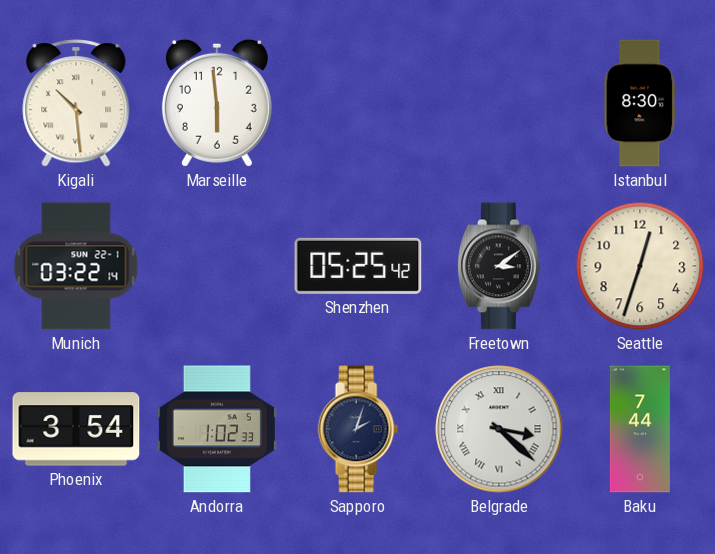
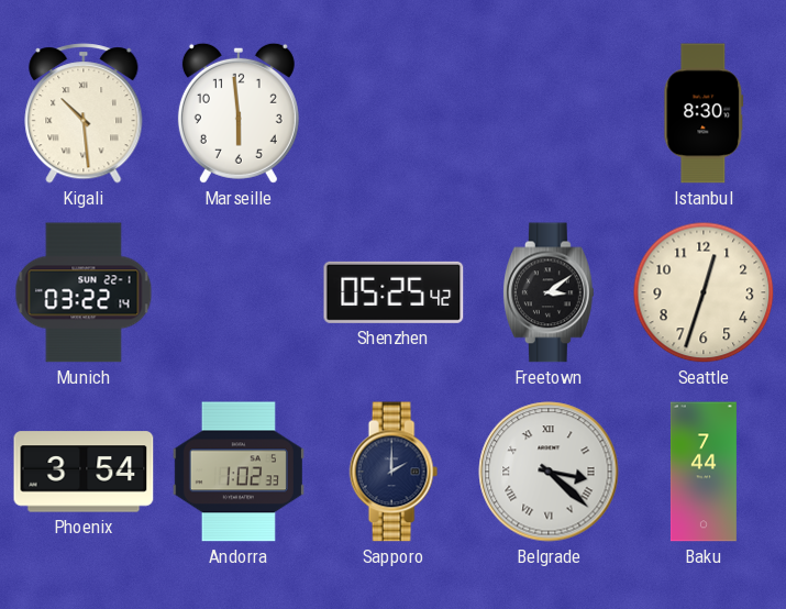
Sapporo: 2:03 -> 2:00
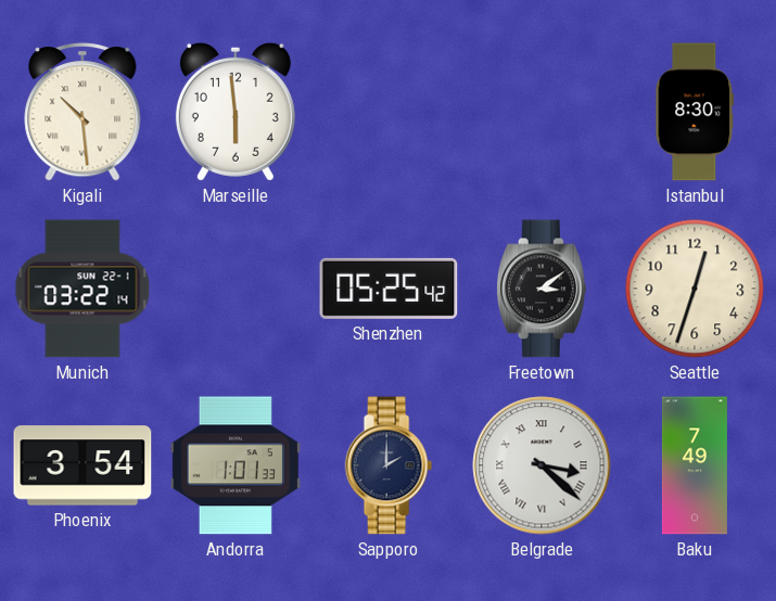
Andorra: 1:02 -> 1:01
Baku: 7:44 -> 7:49
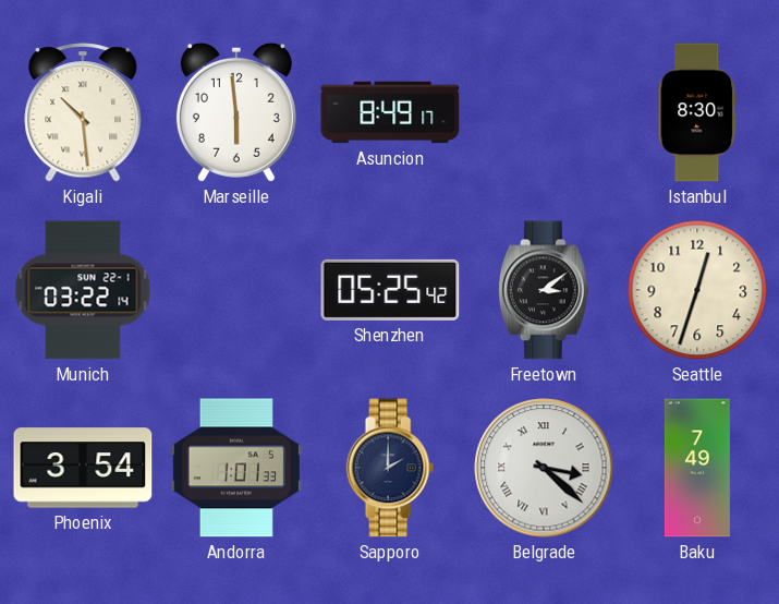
Asuncion: none -> 8:49
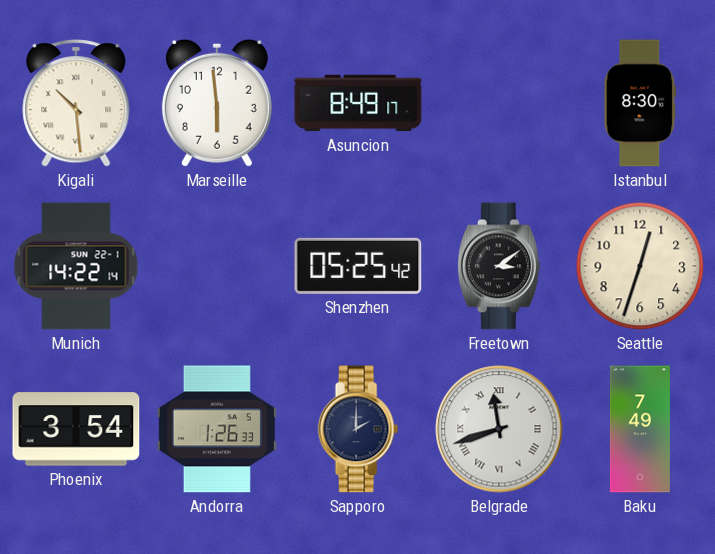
Munich: 03:22 -> 14:22
Andorra: 1:01 -> 1:26
Belgrade: 3:22 -> 11:42
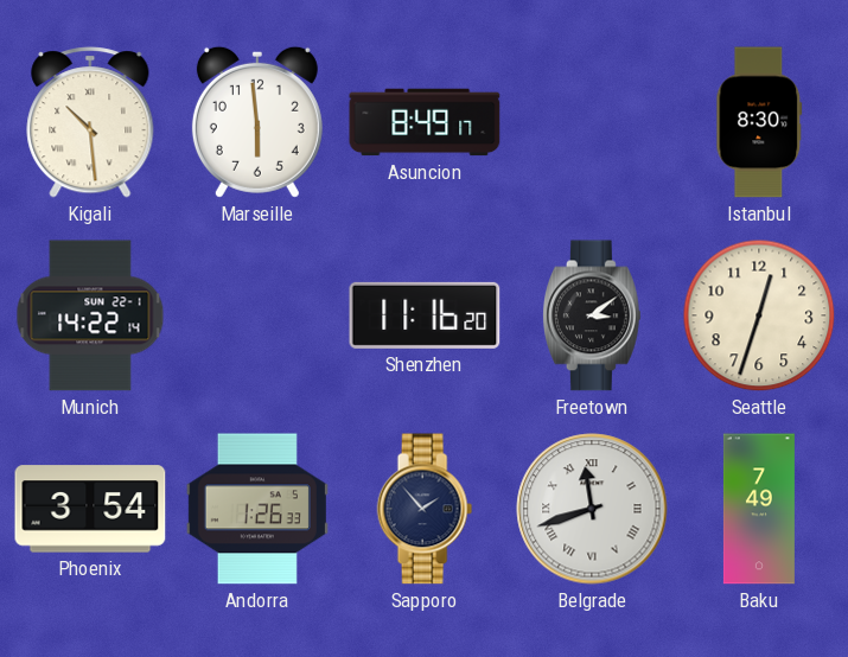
Shenzhen: 05:25 -> 11:16
Sapporo: 2:00 -> 1:53
